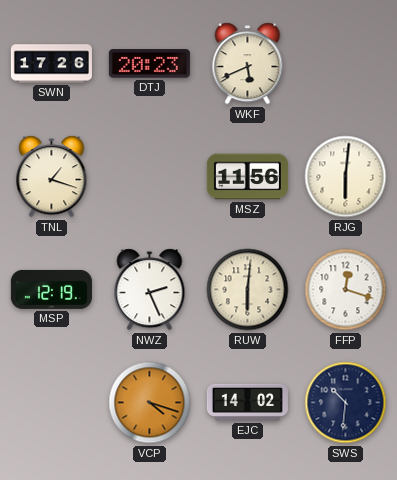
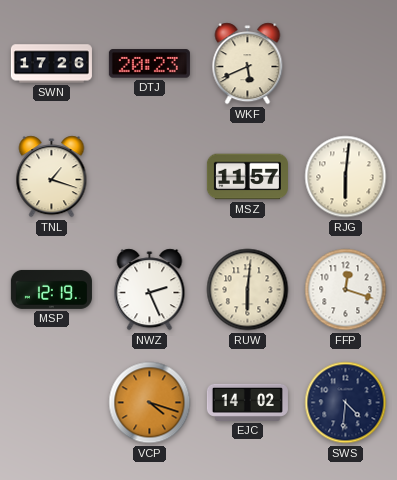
MSZ: 11:56 -> 11:57
SWS: 10:31 -> 4:31
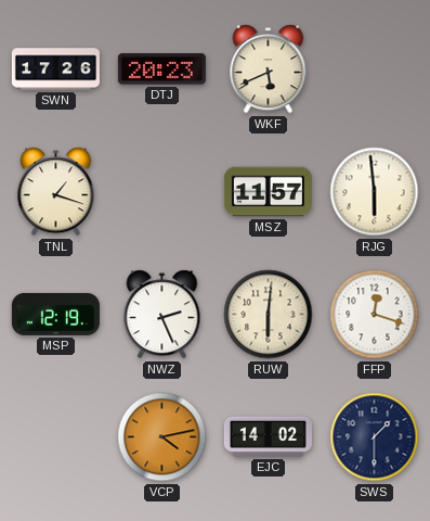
RJG: 6:01 -> 5:59
VCP: 4:18 -> 4:13
SWS: 4:31 -> 1:30
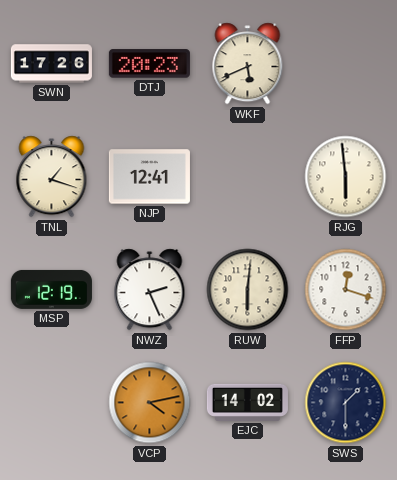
NJP: none -> 12:41
MSZ: 11:57 -> none
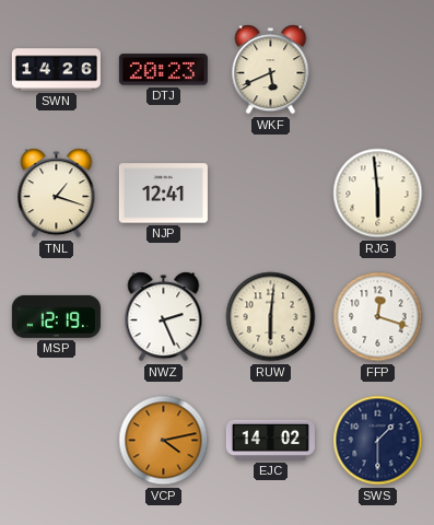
SWN: 17:26 -> 14:26
